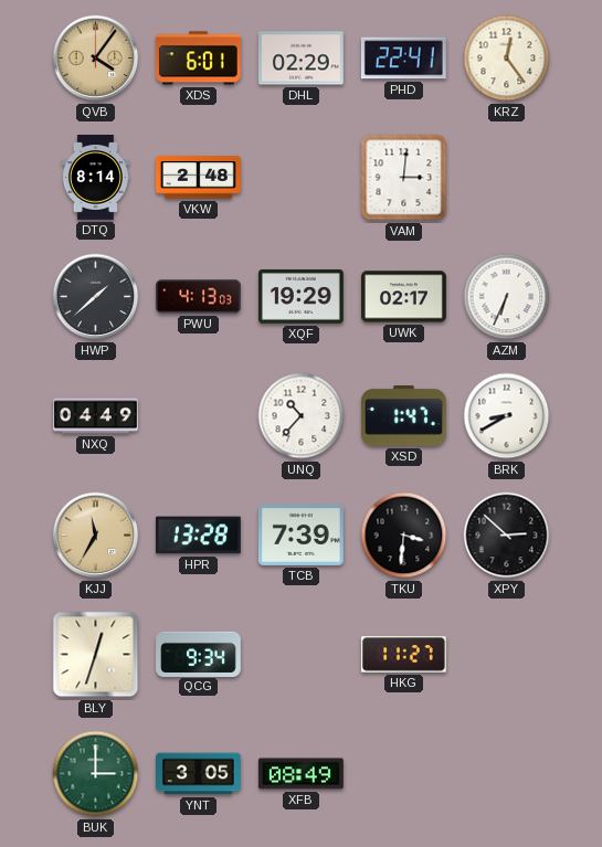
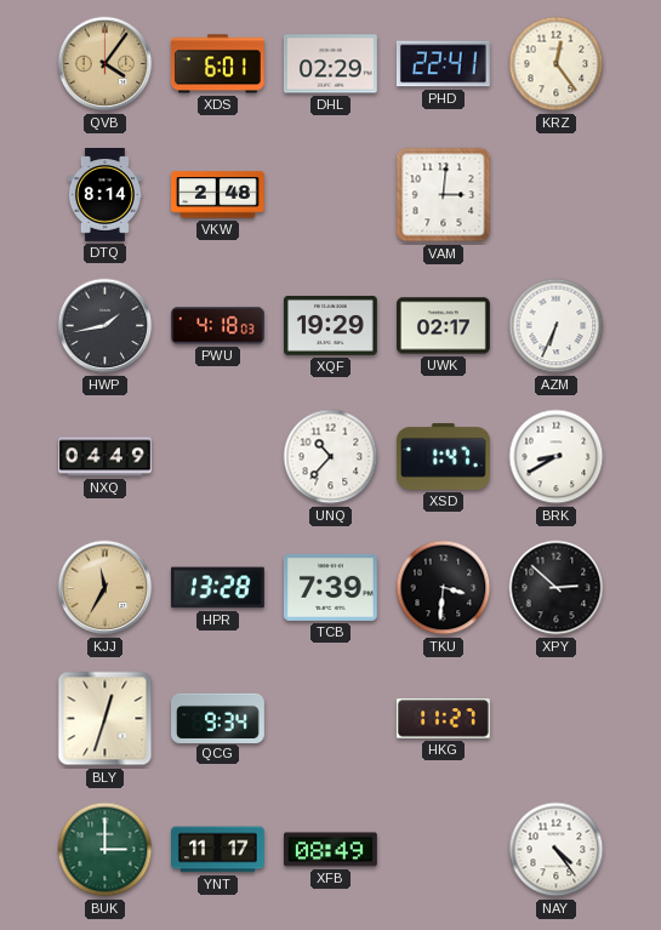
HWP: 1:38 -> 1:43
PWU: 4:13 -> 4:18
YNT: 3:05 -> 11:17
NAY: none -> 4:24
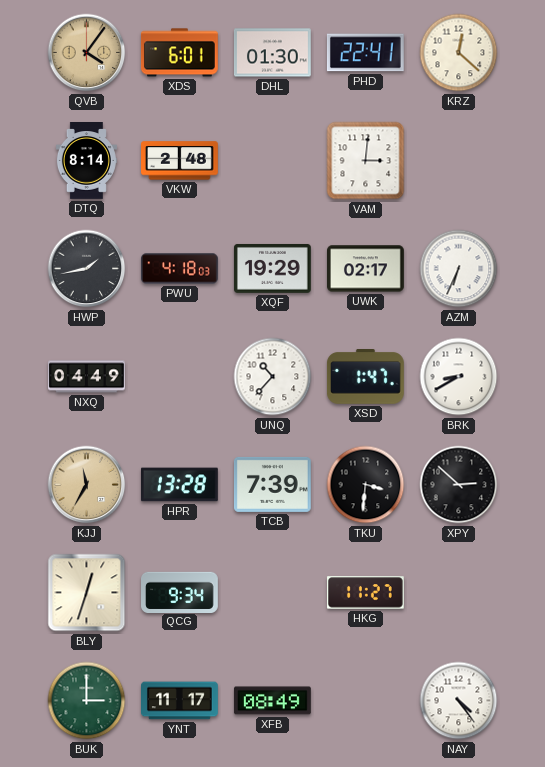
DHL: 02:29 -> 01:30
KRZ: 12:24 -> 12:22
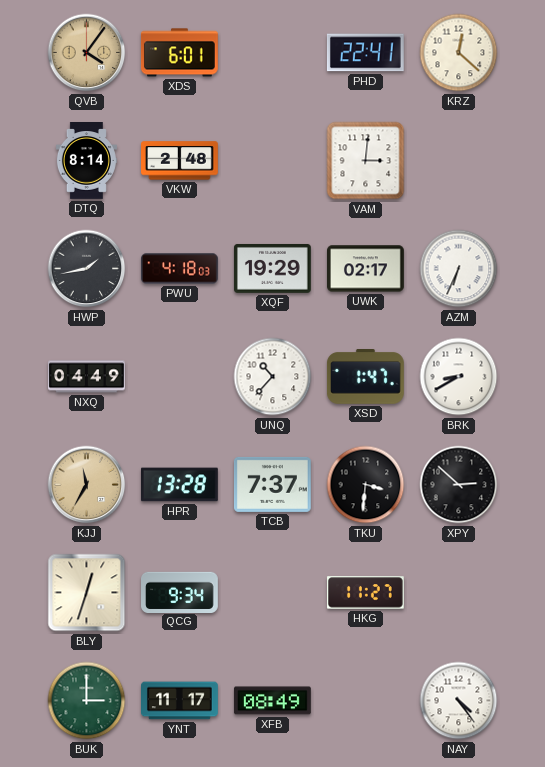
DHL: 01:30 -> none
TCB: 7:39 -> 7:37
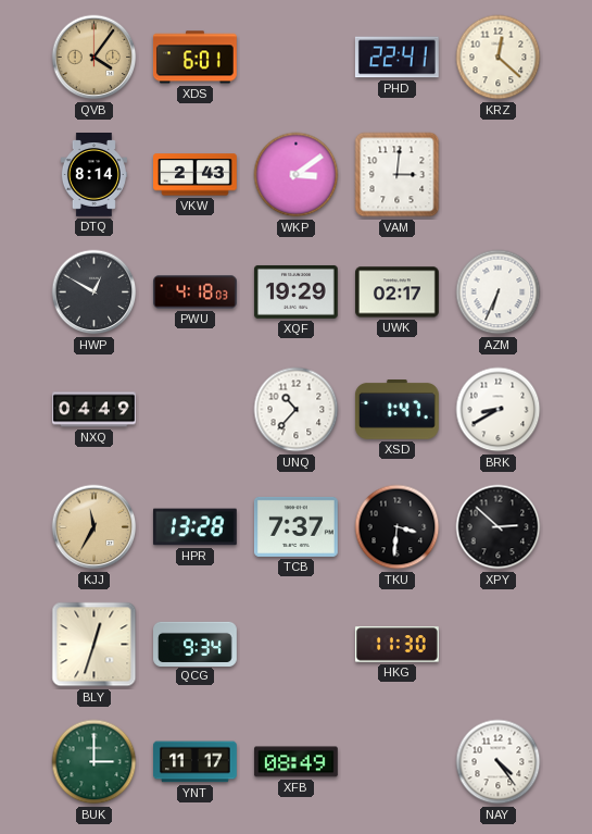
VKW: 2:48 -> 2:43
WKP: none -> 3:09
HWP: 1:43 -> 12:50
HKG: 11:27 -> 11:30
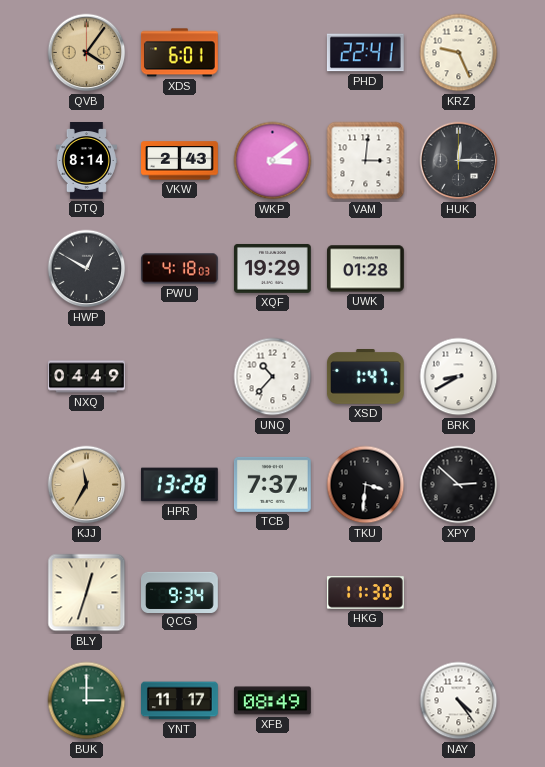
KRZ: 12:22 -> 9:26
HUK: none -> 12:15
UWK: 02:17 -> 01:28
AZM: 6:34 -> none
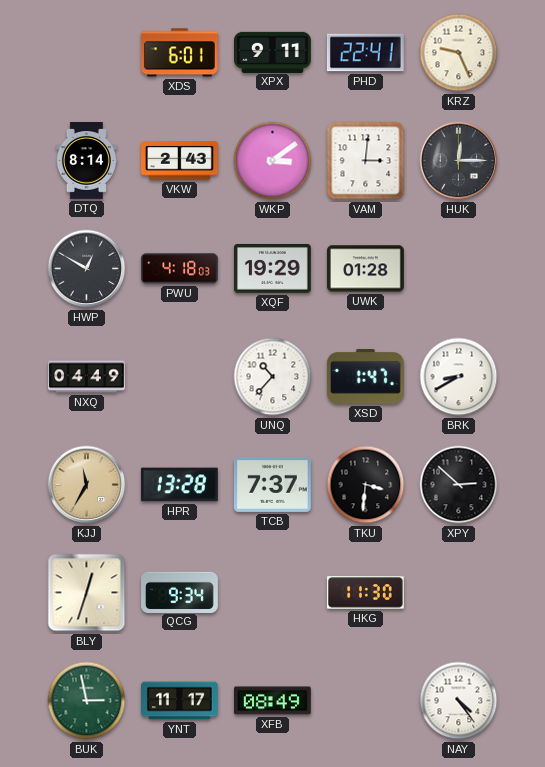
QVB: 4:06 -> none
XPX: none -> 9:11
BUK: 3:00 -> 2:58
